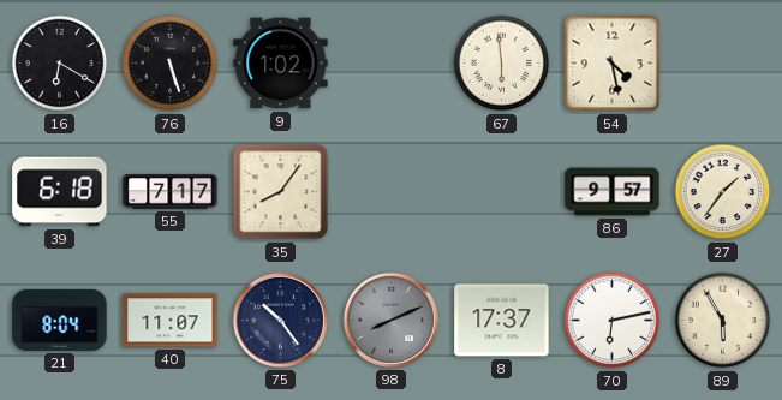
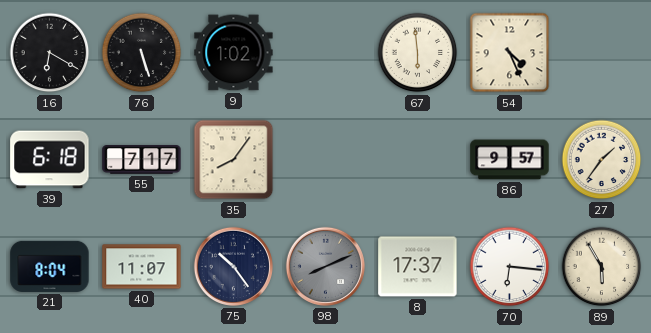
54: 4:28 -> 4:26
70: 6:13 -> 6:16
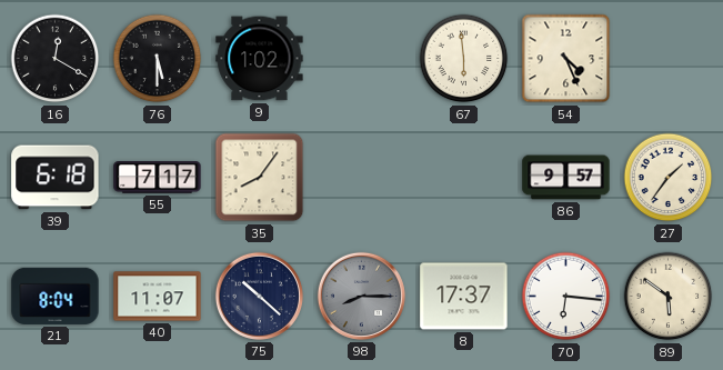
16: 6:20 -> 12:20
76: 5:27 -> 5:30
75: 10:24 -> 10:22
98: 8:11 -> 8:15
89: 5:55 -> 5:51
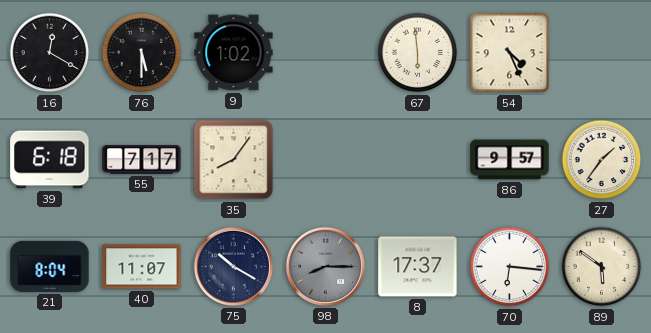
75: 10:22 -> 10:20
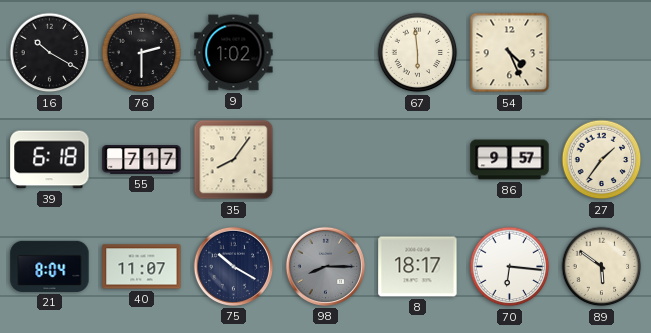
16: 12:20 -> 10:20
76: 5:30 -> 2:30
8: 17:37 -> 18:17
